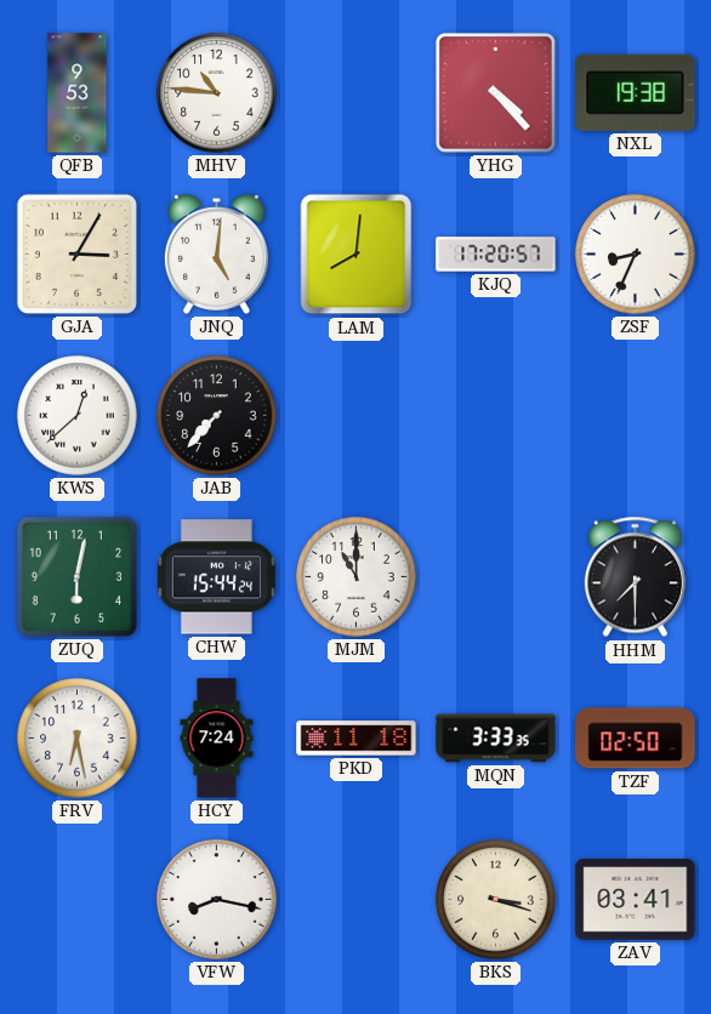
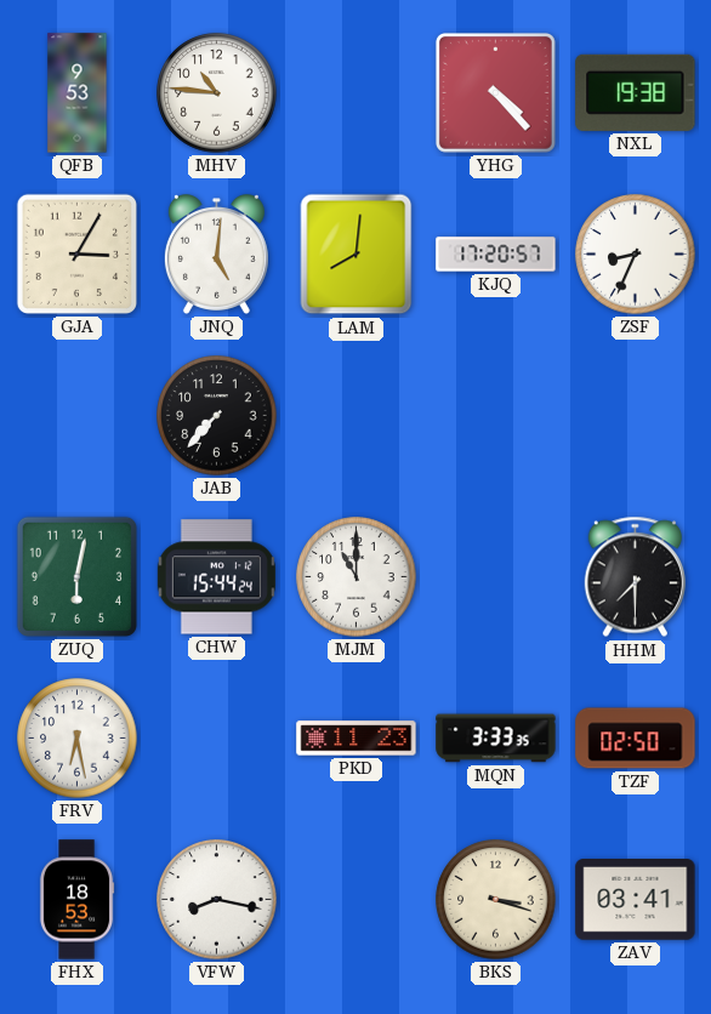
KWS: 12:38 -> none
HCY: 7:24 -> none
PKD: 11:18 -> 11:23
FHX: none -> 18:53
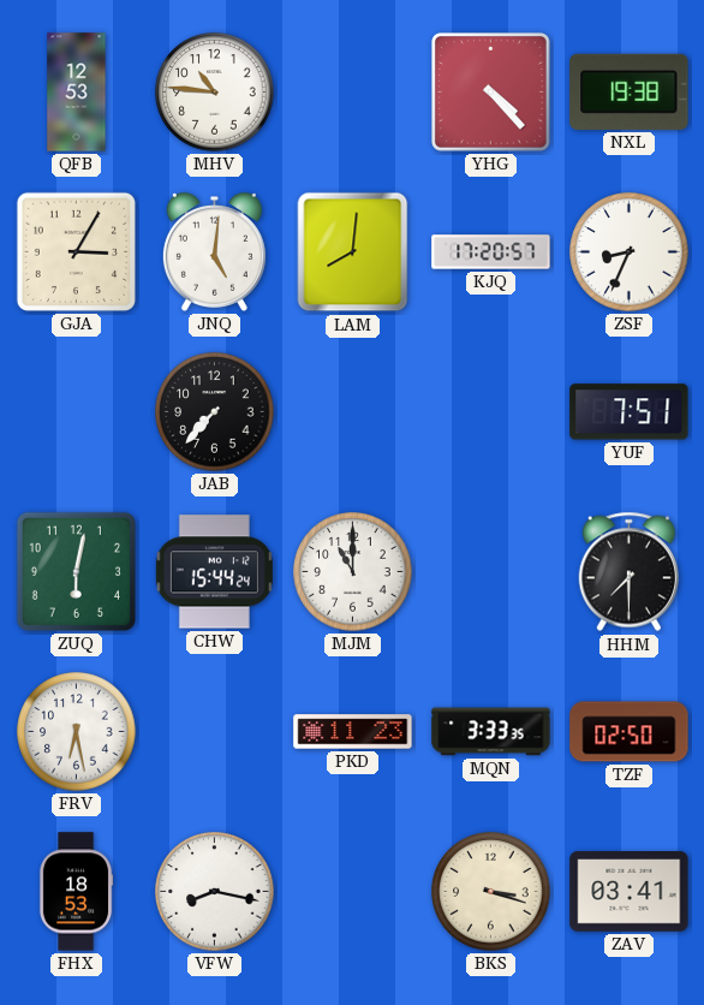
QFB: 9:53 -> 12:53
YUF: none -> 7:51
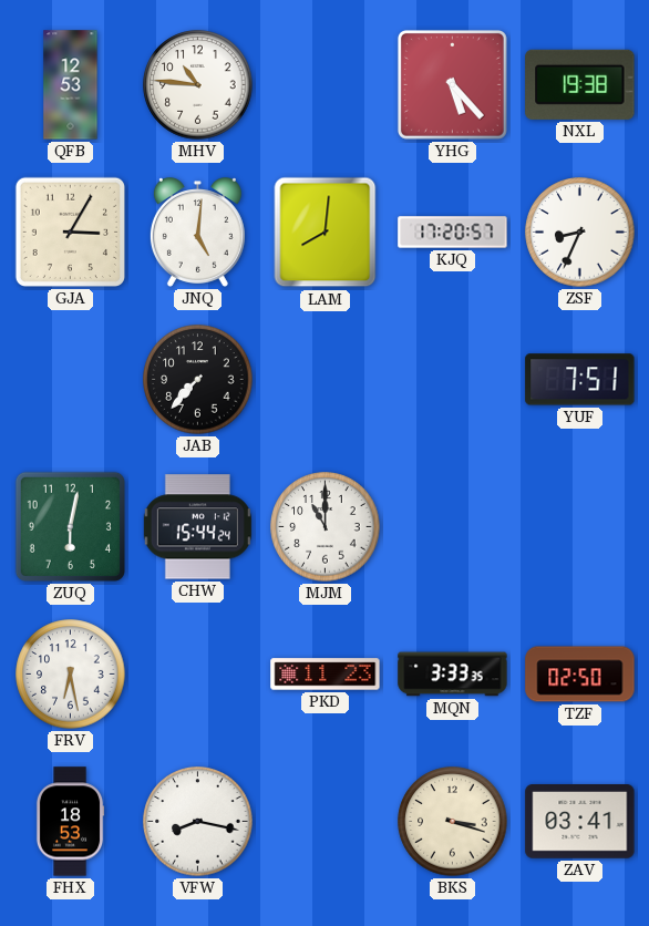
YHG: 4:23 -> 5:23
HHM: 7:30 -> none
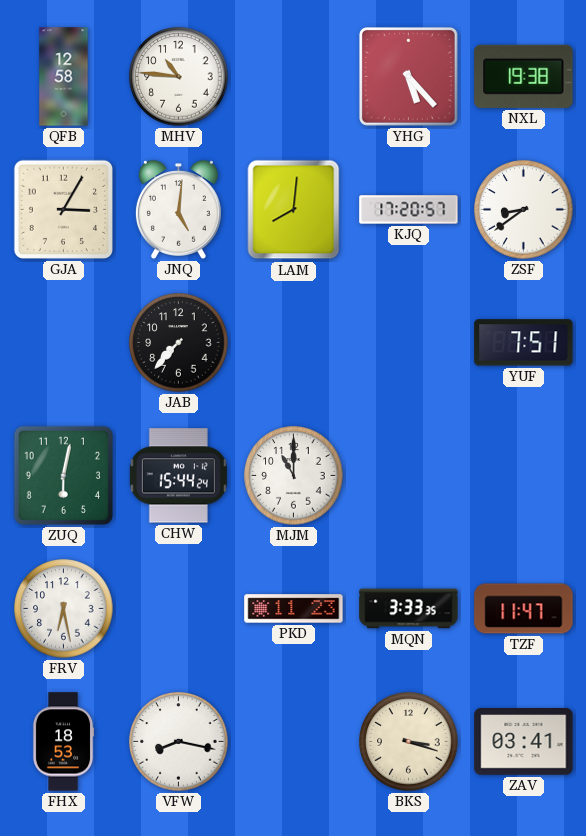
QFB: 12:53 -> 12:58
ZSF: 8:34 -> 8:39
TZF: 02:50 -> 11:47
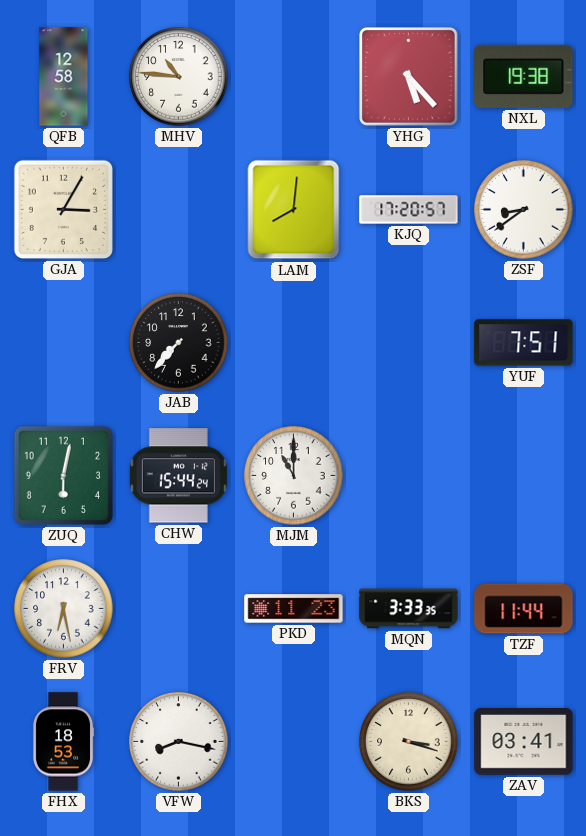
JNQ: 5:01 -> none
TZF: 11:47 -> 11:44
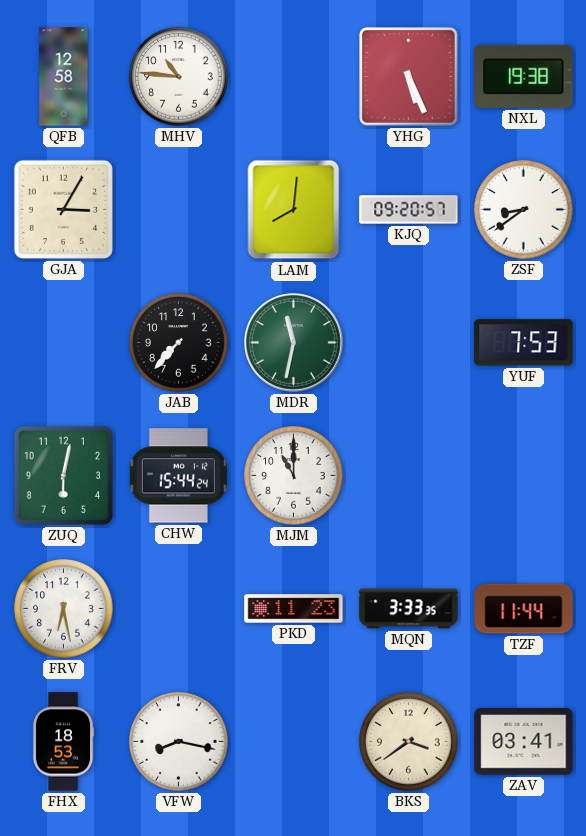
YHG: 5:23 -> 5:26
KJQ: 17:20 -> 09:20
MDR: none -> 11:32
YUF: 7:51 -> 7:53
BKS: 3:18 -> 3:39
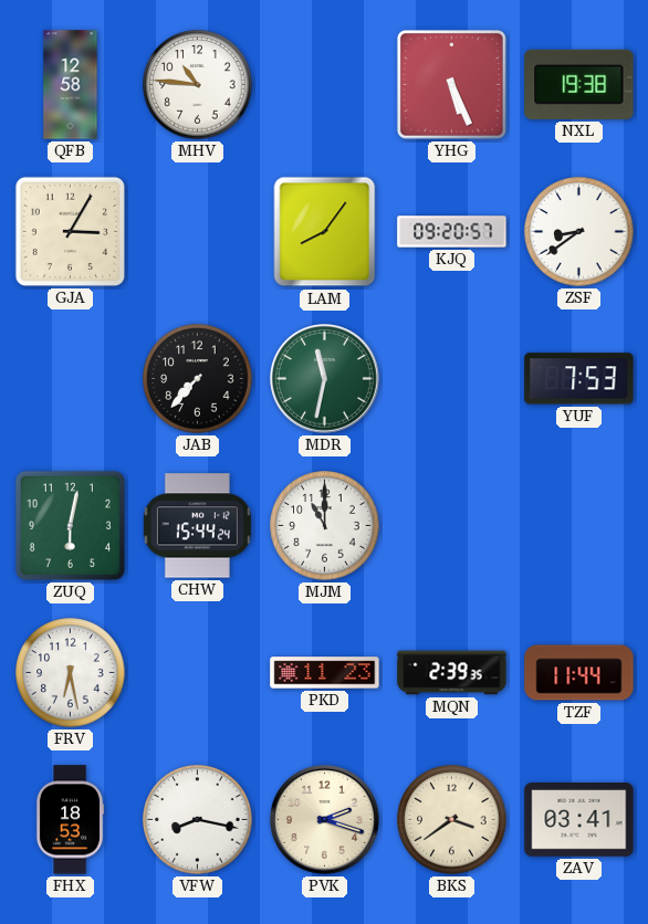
LAM: 8:01 -> 8:06
MQN: 3:33 -> 2:39
PVK: none -> 2:18
